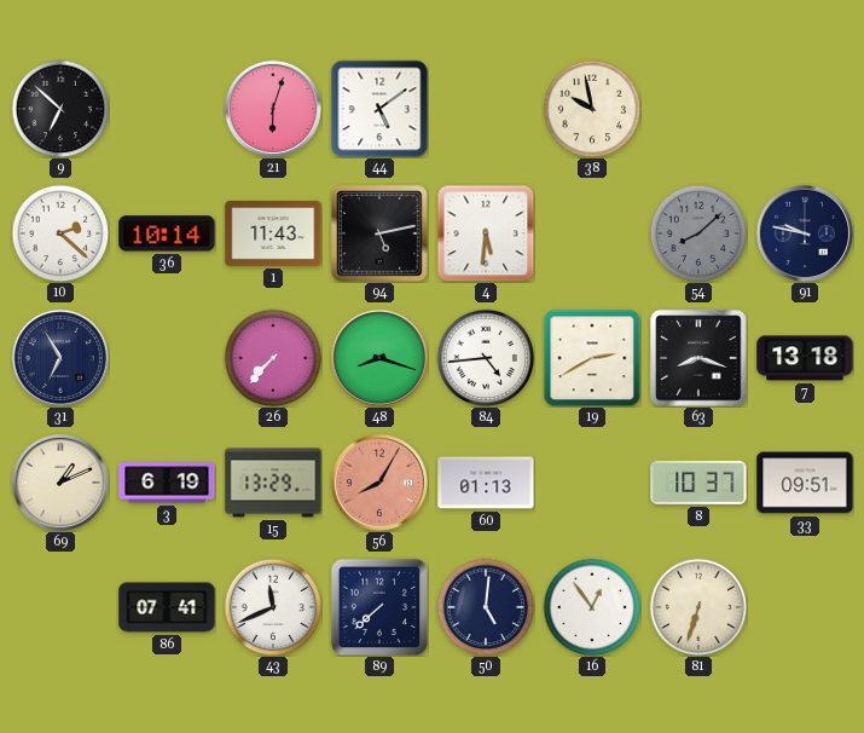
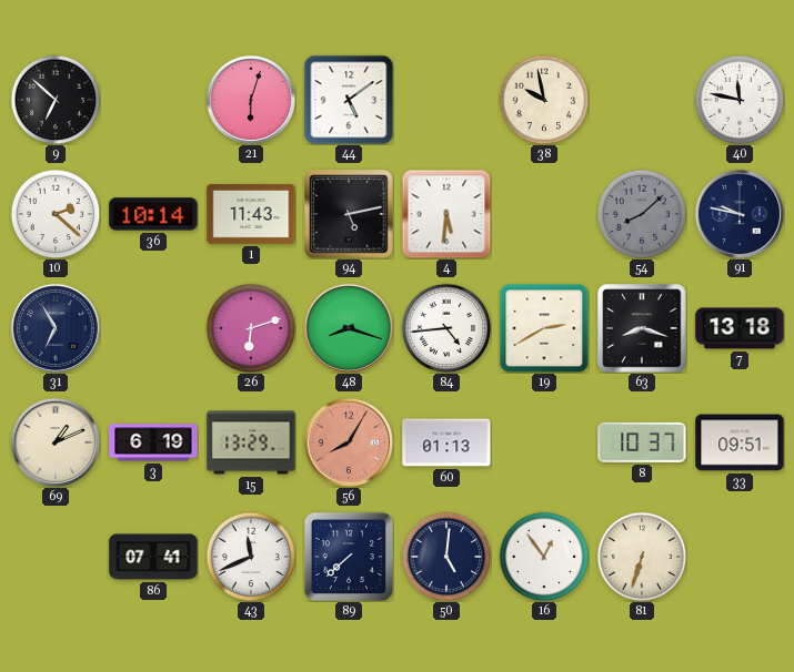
40: none -> 11:47
26: 7:37 -> 6:12
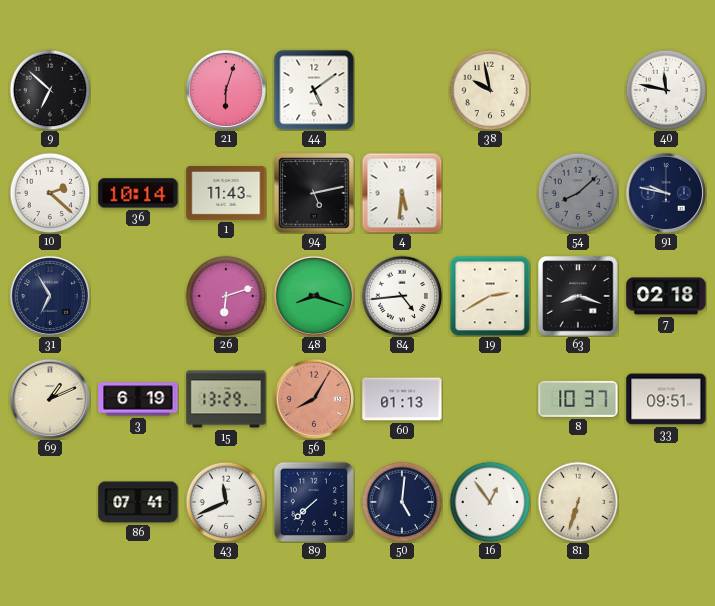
7: 13:18 -> 02:18
